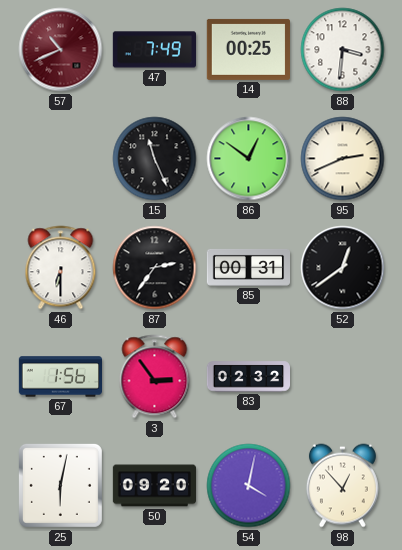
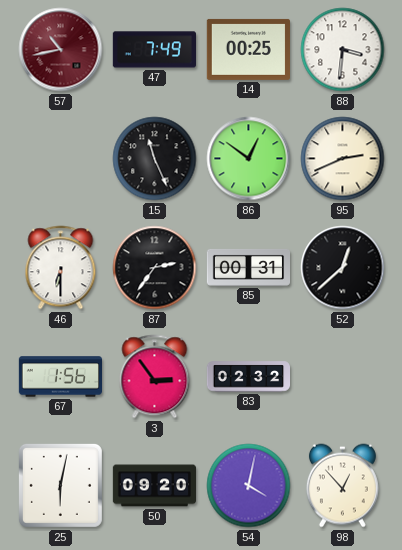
57: 10:41 -> 10:43
52: 12:39 -> 12:38
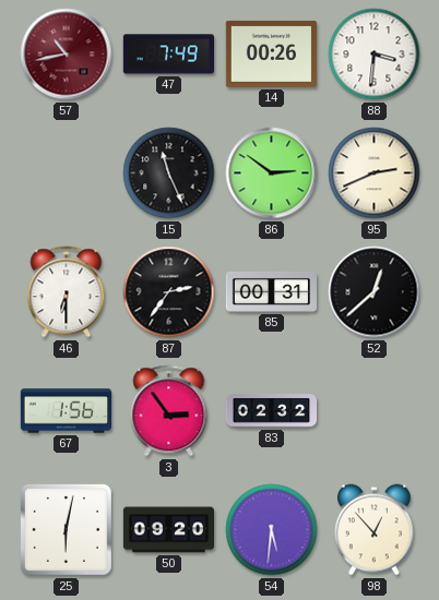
14: 00:25 -> 00:26
86: 12:51 -> 2:51
54: 4:02 -> 5:31
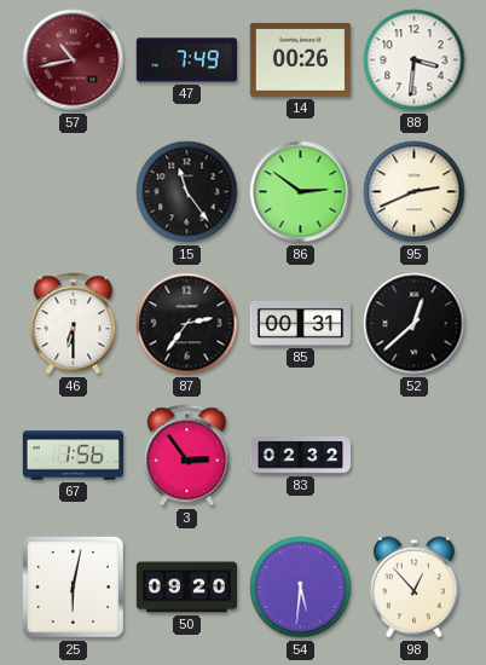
15: 11:26 -> 11:24
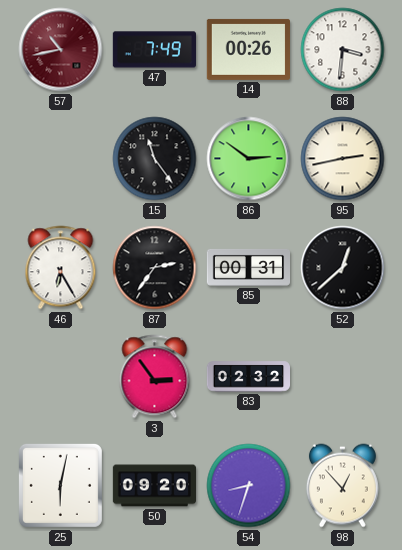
95: 2:41 -> 2:43
46: 6:30 -> 6:25
67: 1:56 -> none
54: 5:31 -> 8:33
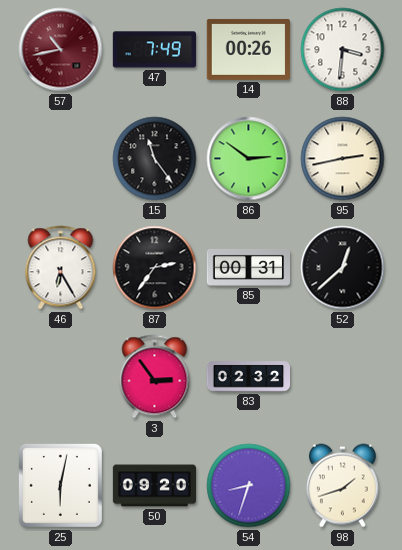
98: 12:53 -> 1:42
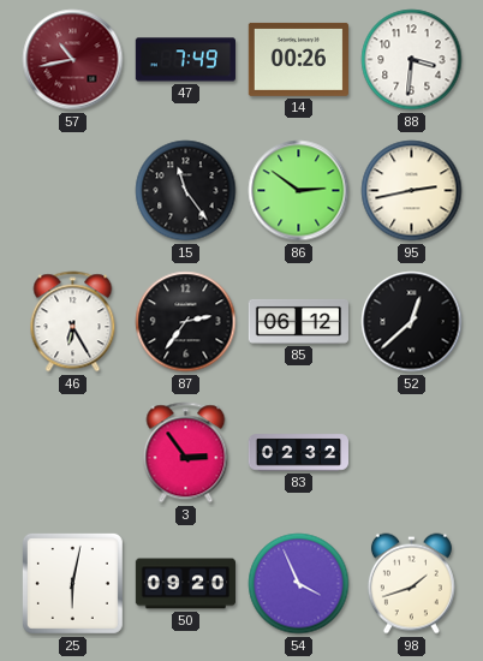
85: 00:31 -> 06:12
54: 8:33 -> 3:56
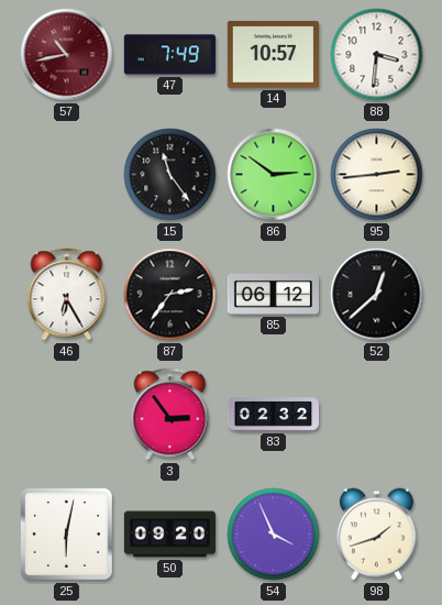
14: 00:26 -> 10:57
95: 2:43 -> 2:44
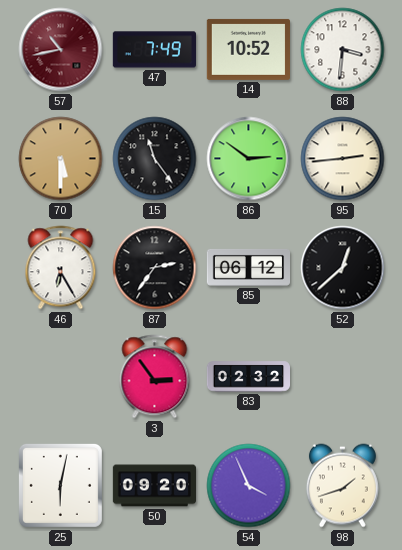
14: 10:57 -> 10:52
70: none -> 5:30
